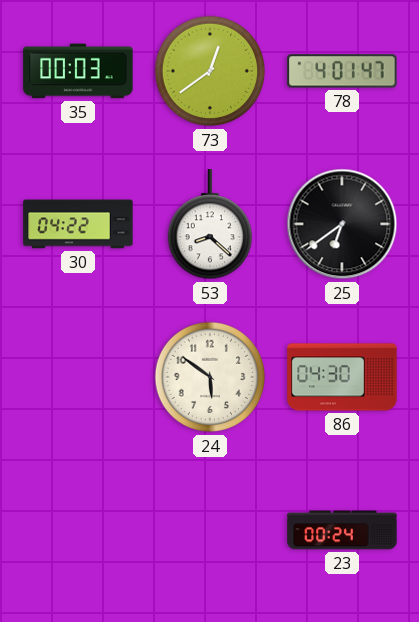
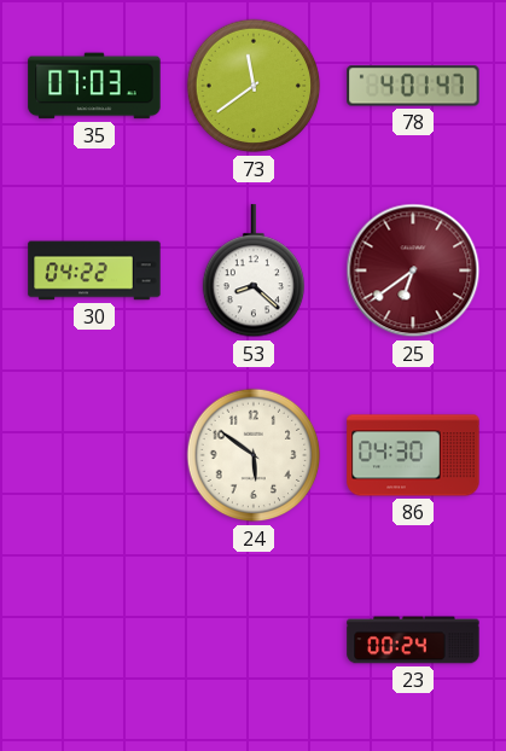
35: 00:03 -> 07:03
73: 12:39 -> 11:39
25 dial: black -> burgundy
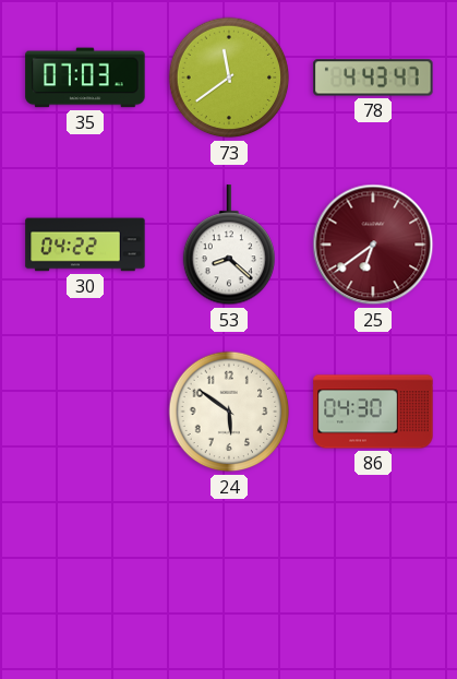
78: 4:01 -> 4:43
23: 00:24 -> none
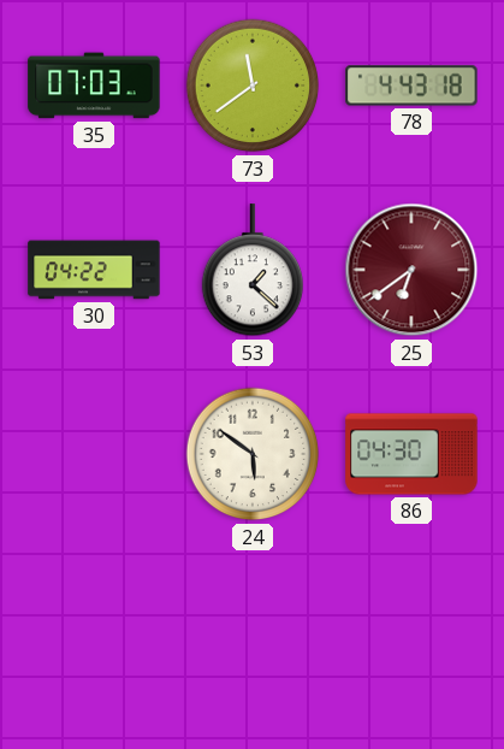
78: 4:43:47 -> 4:43:18
53: 8:22 -> 1:22
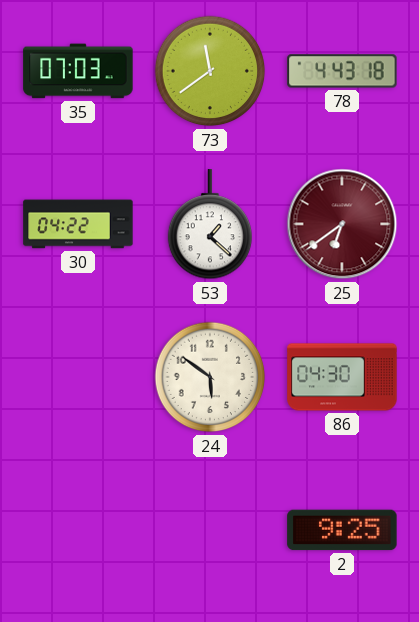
2: none -> 9:25
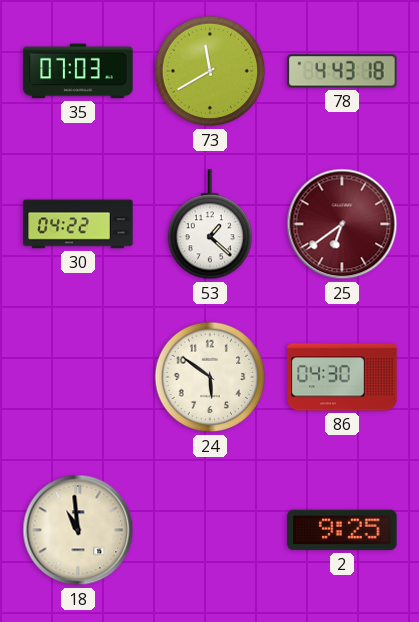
73: 11:39 -> 11:40
18: none -> 10:59
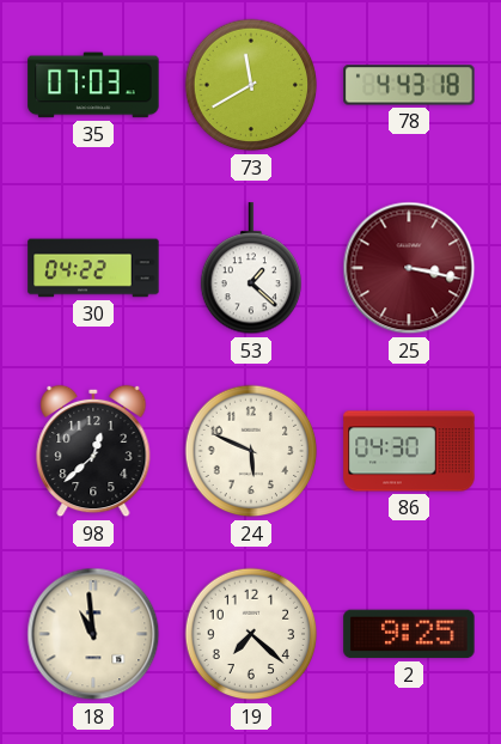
25: 6:39 -> 3:17
98: none -> 12:38
24: 5:51 -> 5:49
19: none -> 7:22
